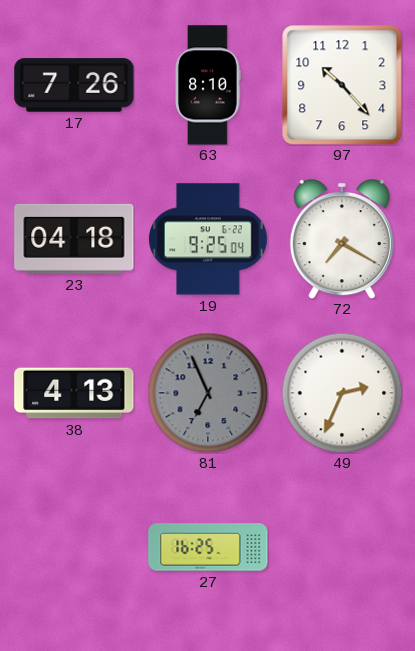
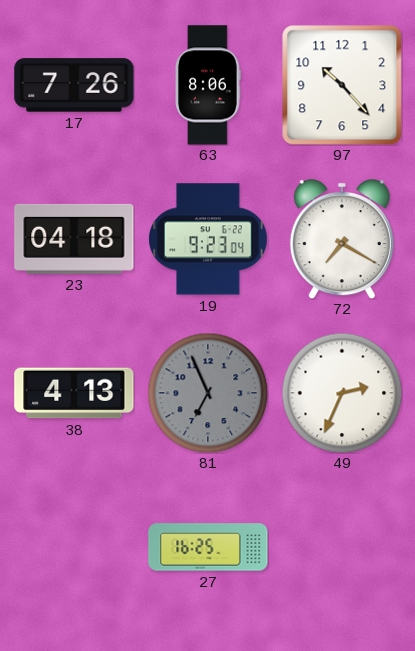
63: 8:10 -> 8:06
19: 9:25 -> 9:23
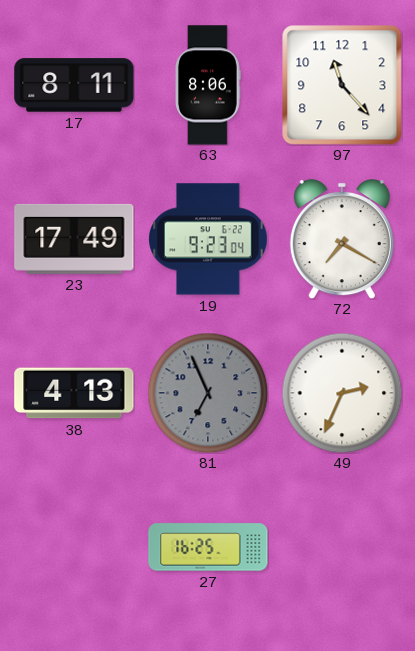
17: 7:26 -> 8:11
97: 10:23 -> 11:23
23: 04:18 -> 17:49
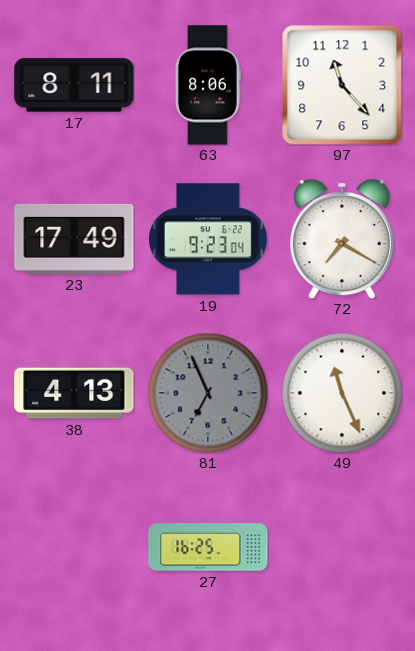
49: 2:34 -> 11:26
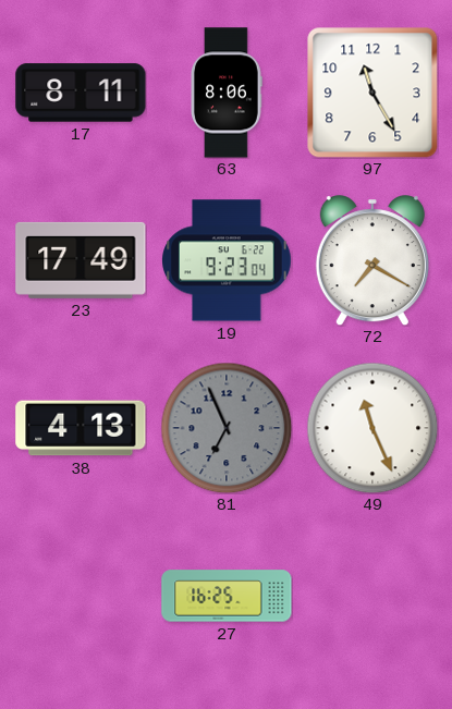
97: 11:23 -> 11:25
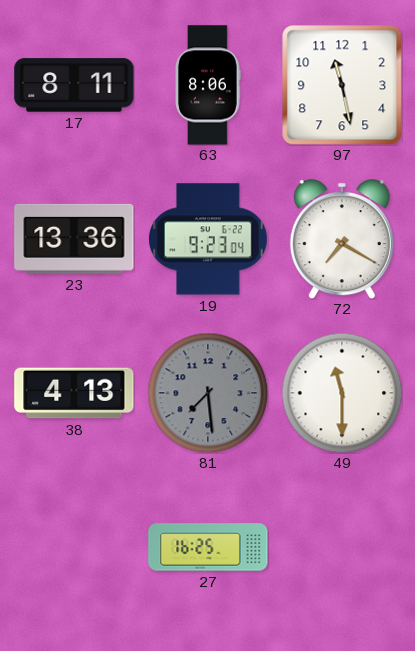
97: 11:25 -> 11:28
23: 17:49 -> 13:36
81: 6:56 -> 7:29
49: 11:26 -> 11:30
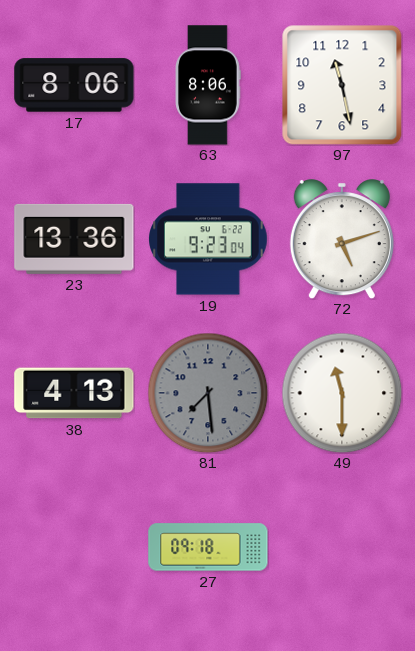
17: 8:11 -> 8:06
72: 7:20 -> 5:12
27: 16:25 -> 09:18
